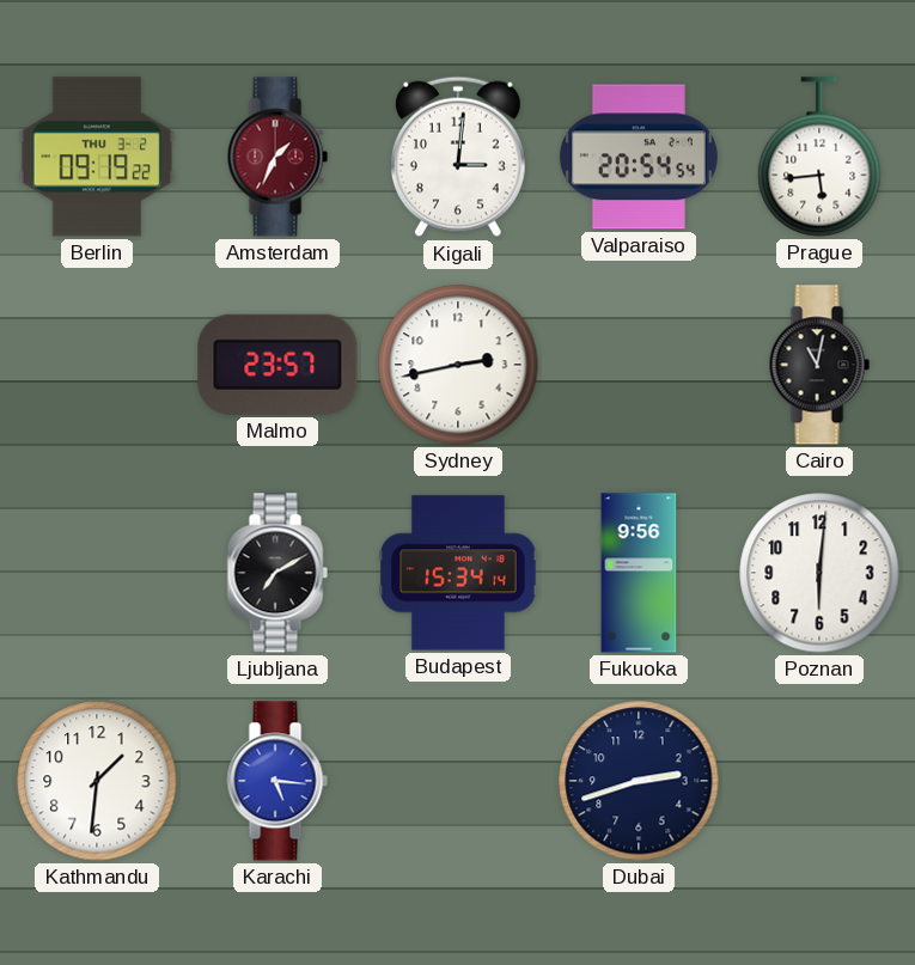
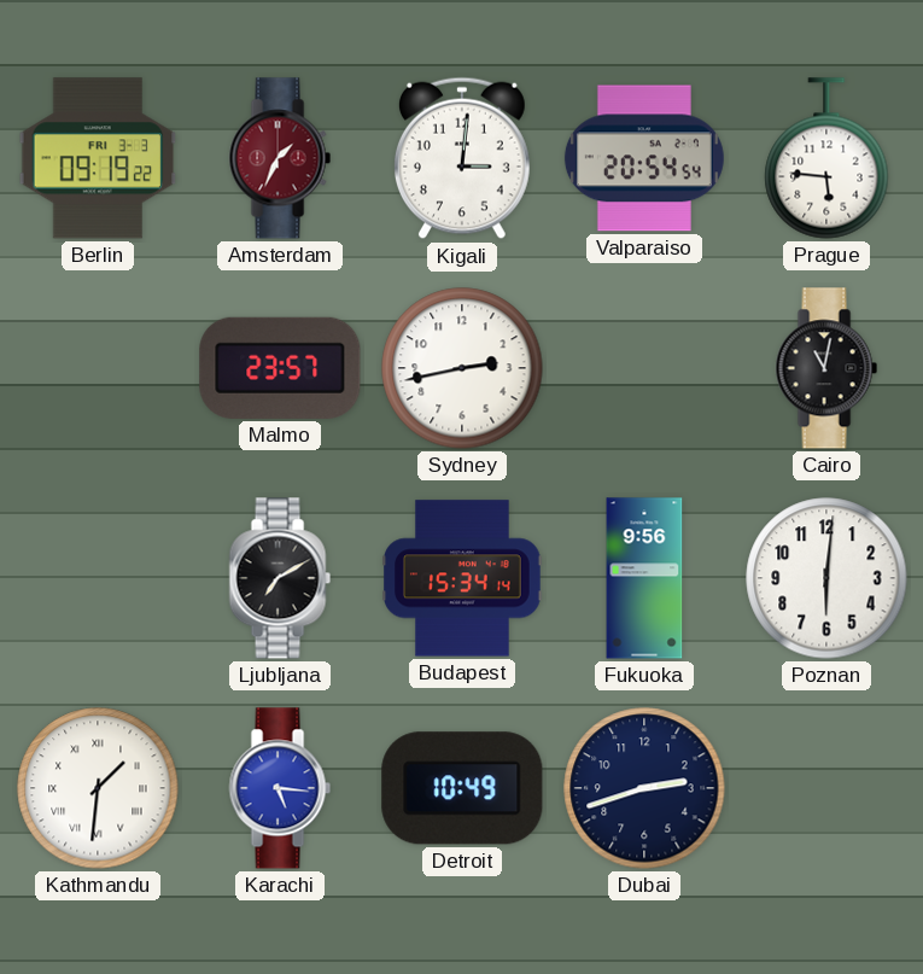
Berlin date: THU 3-2 -> FRI 3-3
Prague: 5:44 -> 5:46
Kathmandu numerals: Arabic -> Roman
Detroit: none -> 10:49
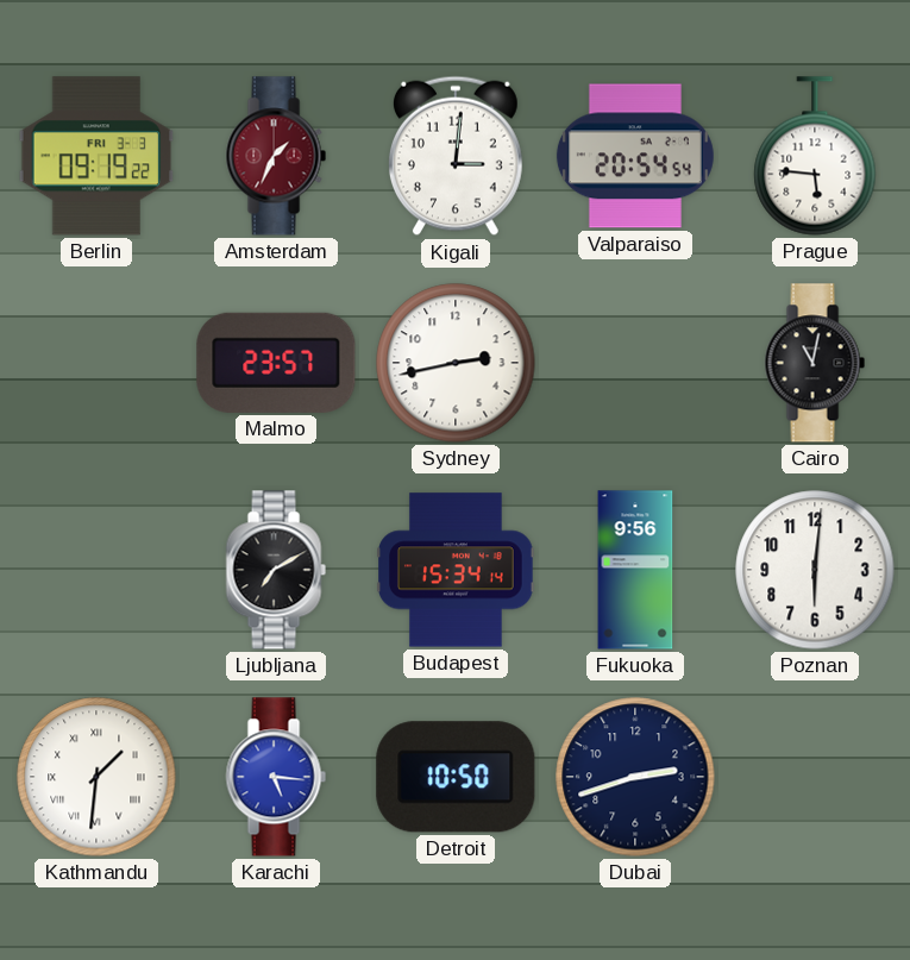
Detroit: 10:49 -> 10:50
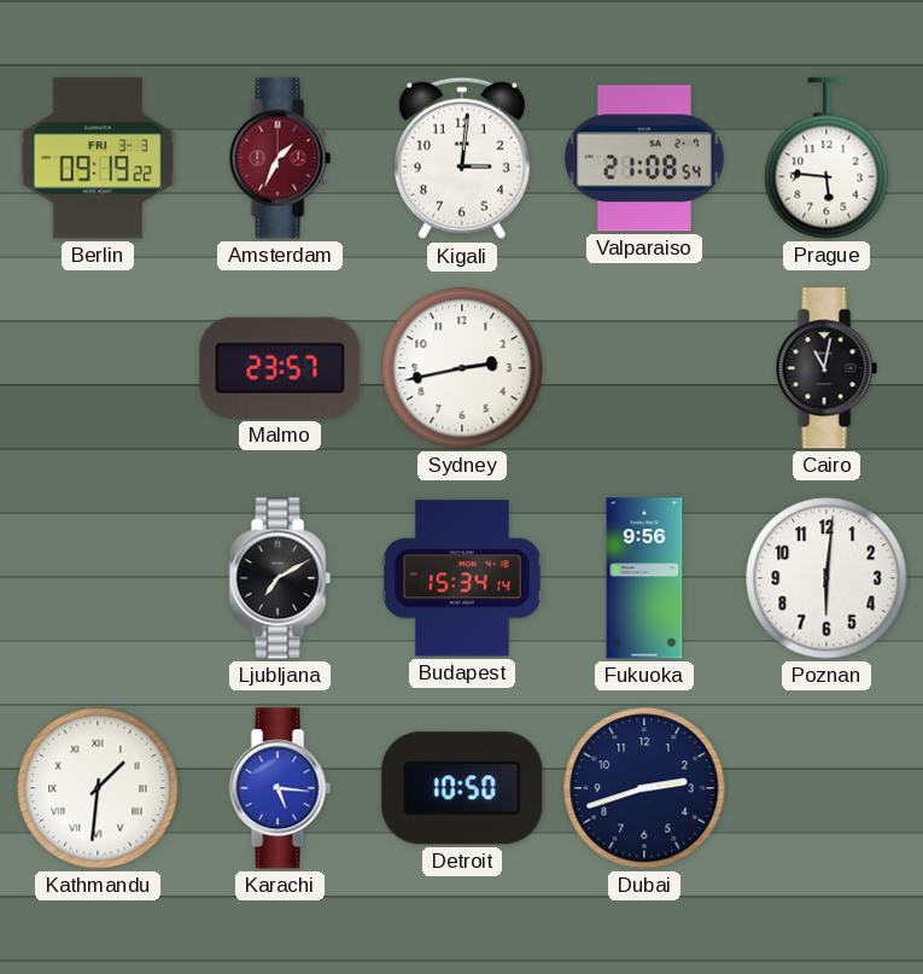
Valparaiso: 20:54 -> 21:08
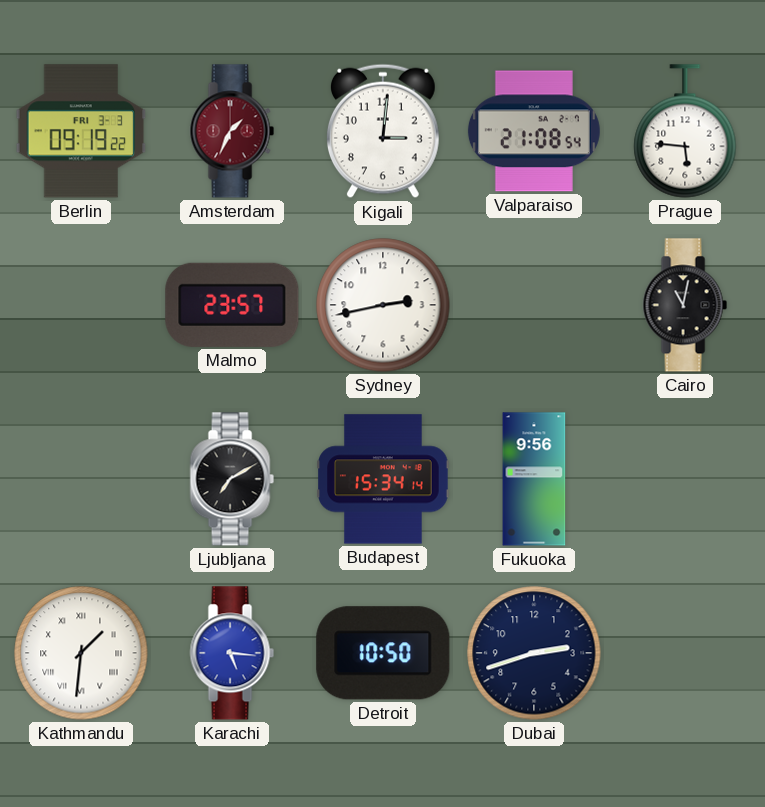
Poznan: 6:01 -> none
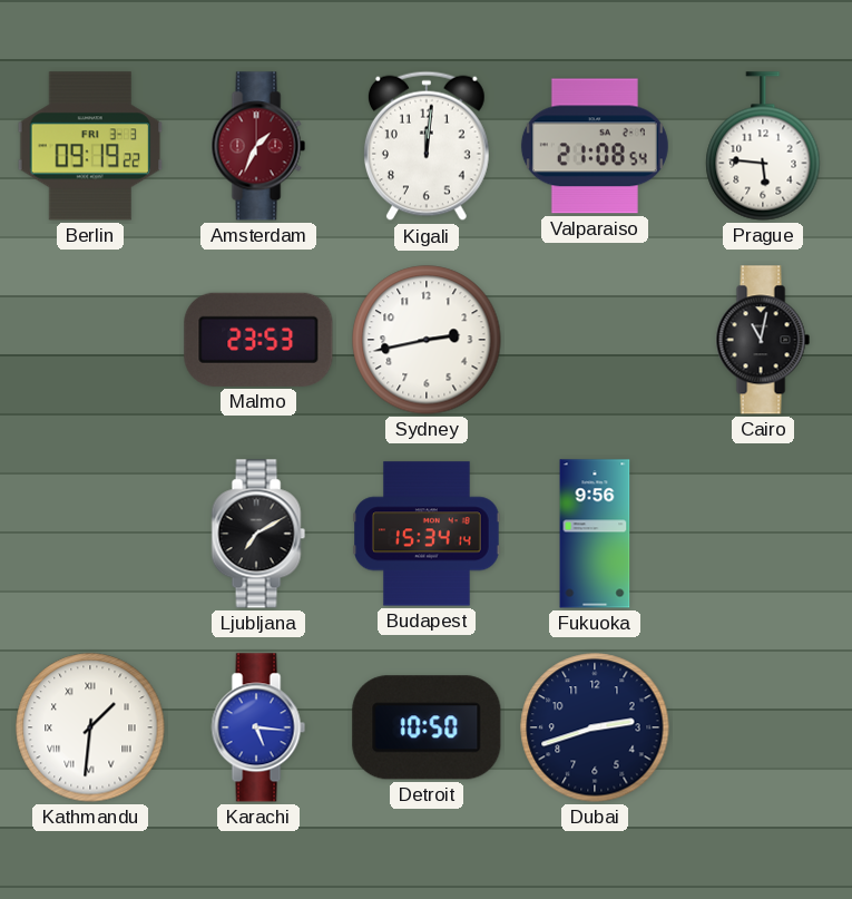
Kigali: 3:01 -> 12:01
Malmo: 23:57 -> 23:53
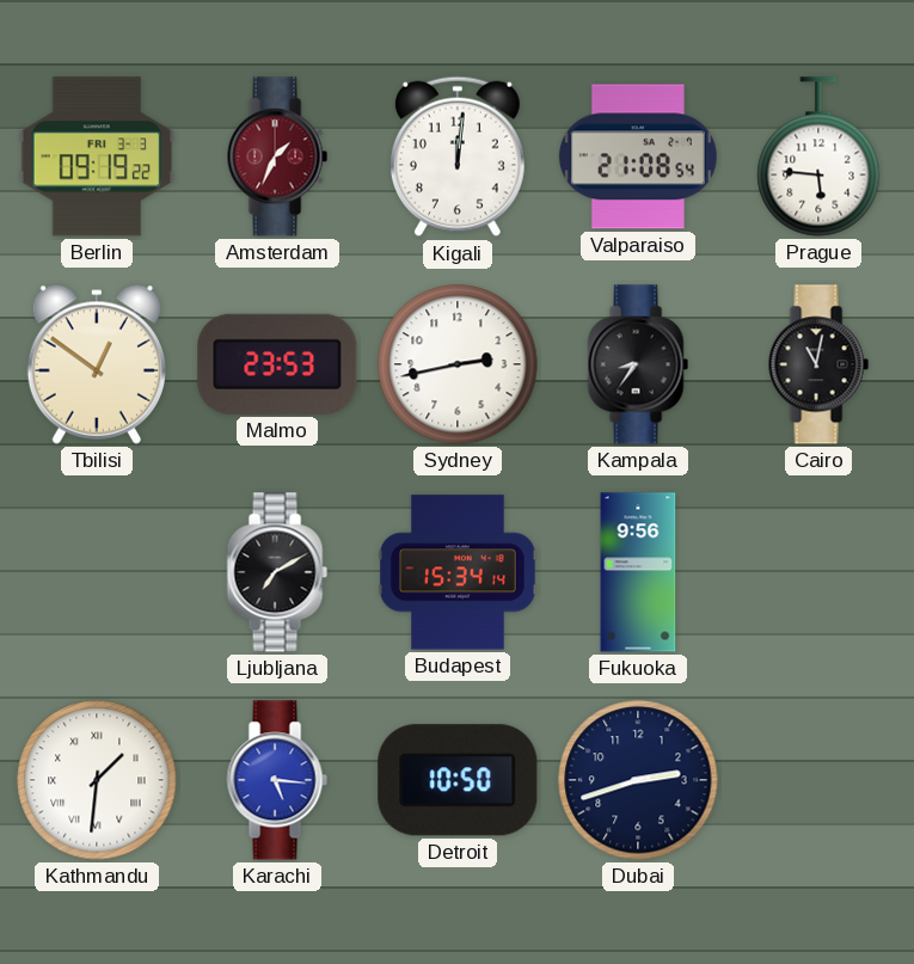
Tbilisi: none -> 12:51
Kampala: none -> 8:36
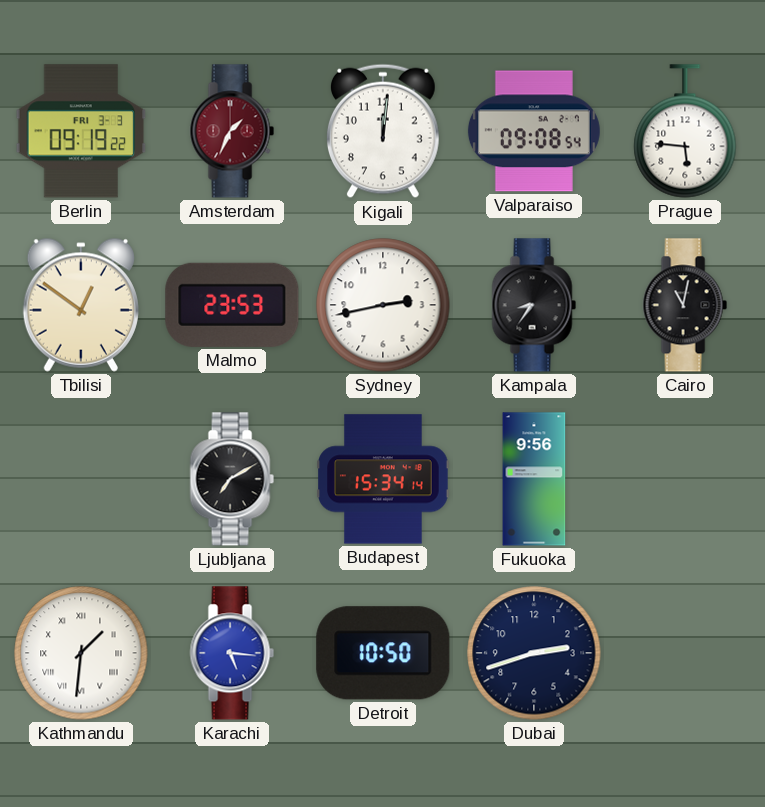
Valparaiso: 21:08 -> 09:08
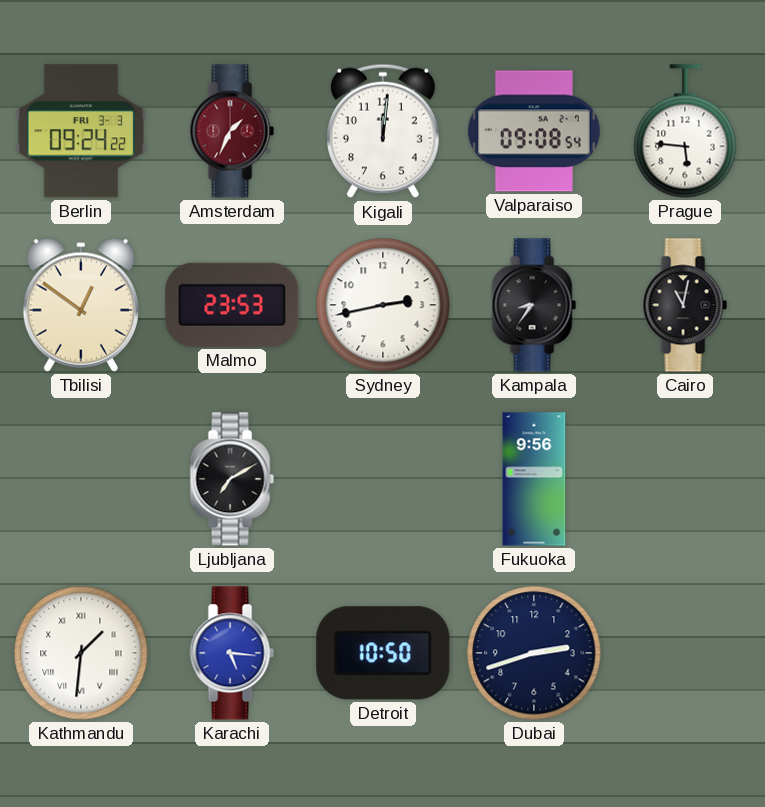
Berlin: 09:19 -> 09:24
Budapest: 15:34 -> none
